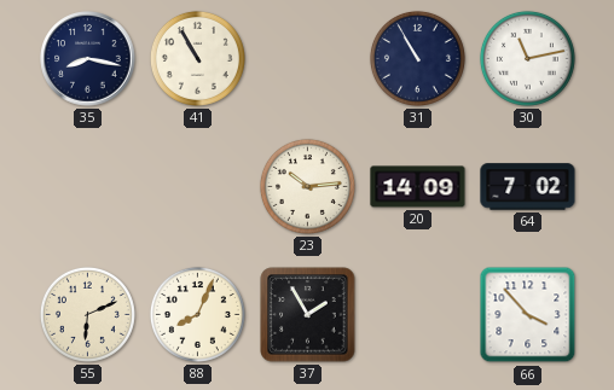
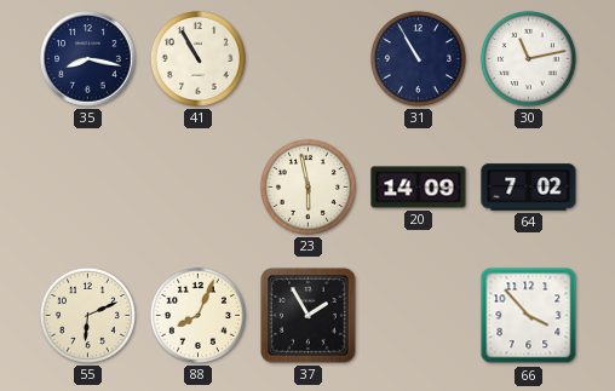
23: 10:14 -> 5:58
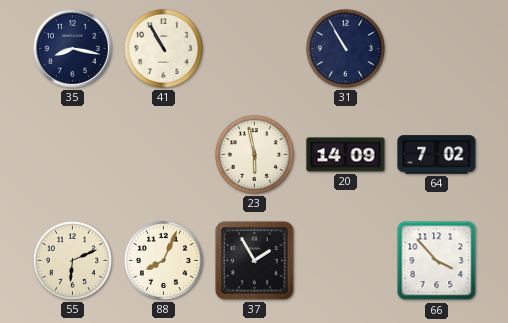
30: 11:13 -> none
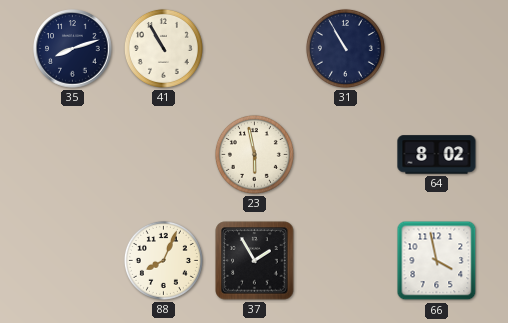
35: 8:17 -> 8:12
20: 14:09 -> none
64: 7:02 -> 8:02
55: 6:11 -> none
66: 3:53 -> 3:58
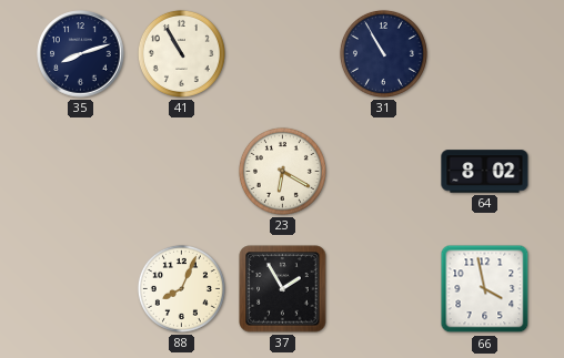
23: 5:58 -> 6:20
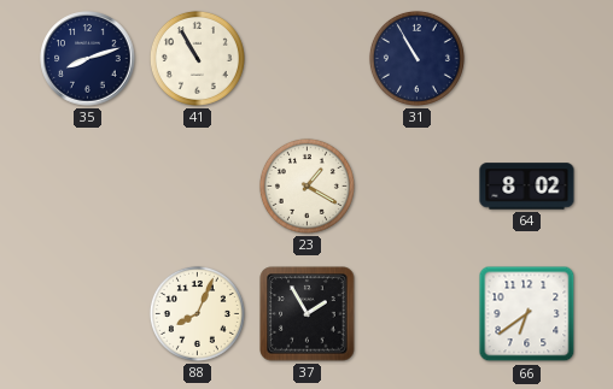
23: 6:20 -> 1:20
66: 3:58 -> 6:39
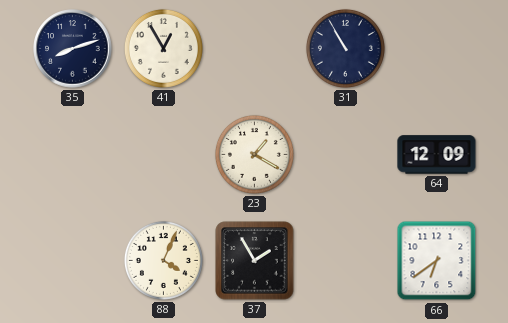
41: 10:55 -> 12:55
64: 8:02 -> 12:09
88: 8:04 -> 4:04
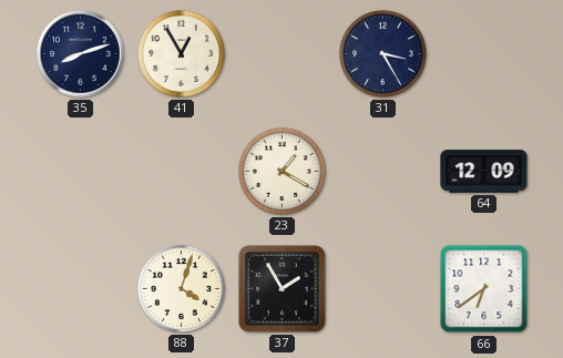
31: 10:55 -> 3:25
88: 4:04 -> 4:03
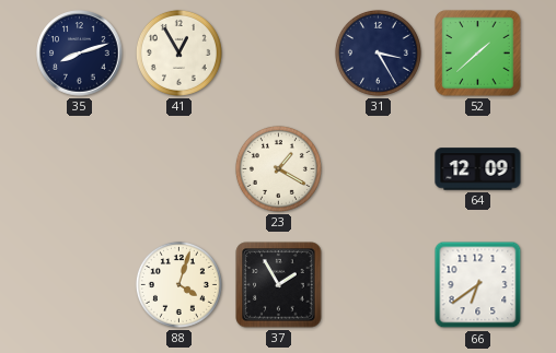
52: none -> 1:38
